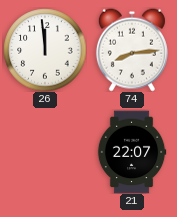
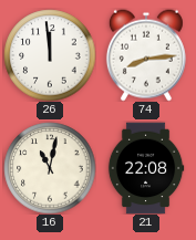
16: none -> 11:02
21: 22:07 -> 22:08
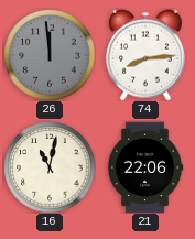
26 dial: white -> grey
21: 22:08 -> 22:06
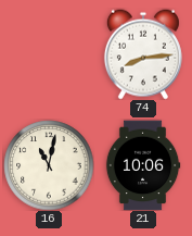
26: 11:59 -> none
21: 22:06 -> 10:06
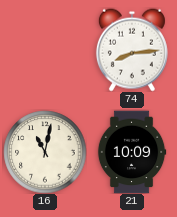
21: 10:06 -> 10:09
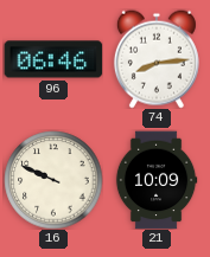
96: none -> 06:46
16: 11:02 -> 9:49
